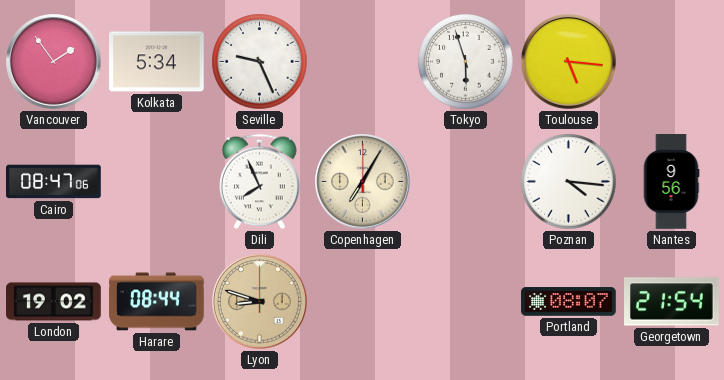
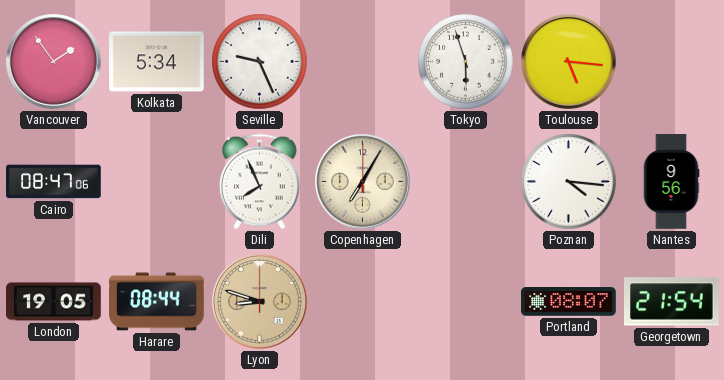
London: 19:02 -> 19:05
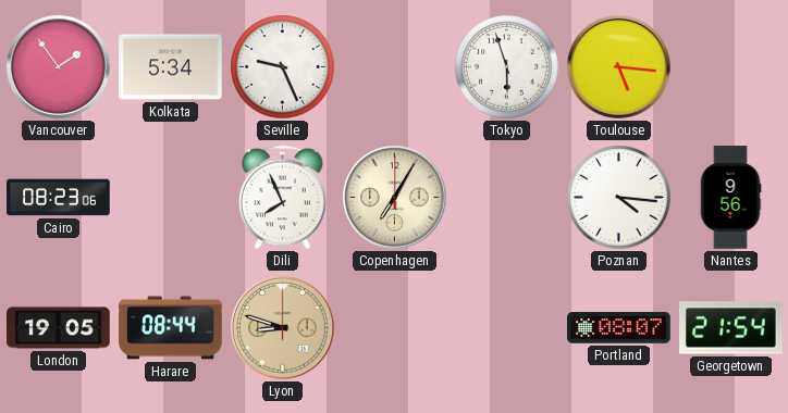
Cairo: 08:47 -> 08:23
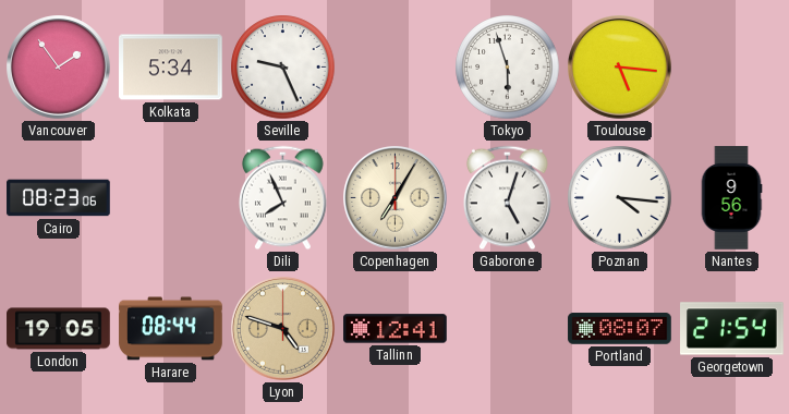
Gaborone: none -> 5:03
Lyon: 8:48 -> 4:48
Tallinn: none -> 12:41
